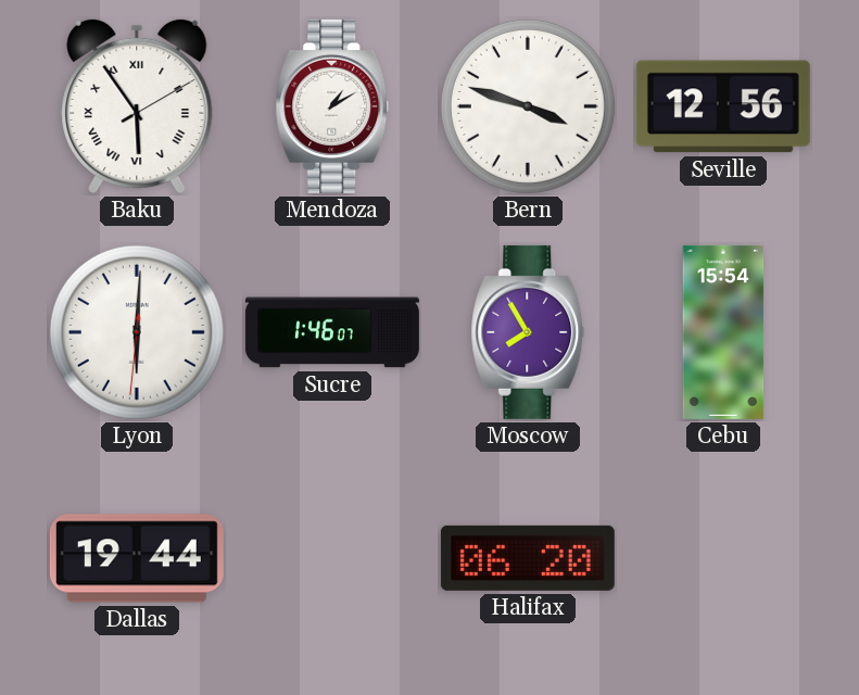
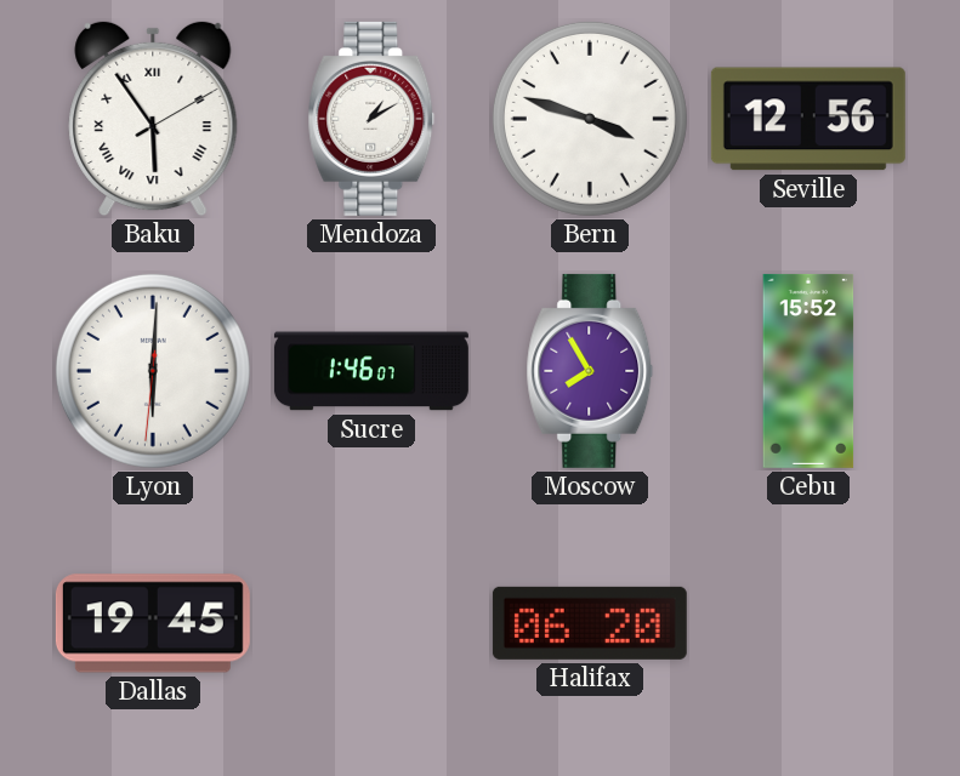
Cebu: 15:54 -> 15:52
Dallas: 19:44 -> 19:45
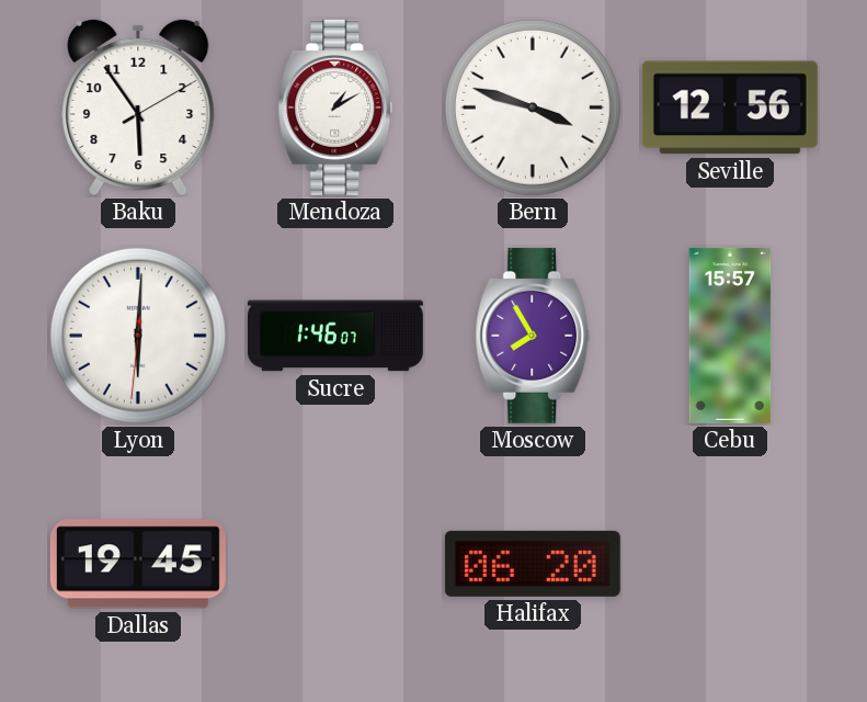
Baku numerals: Roman -> Arabic
Cebu: 15:52 -> 15:57
